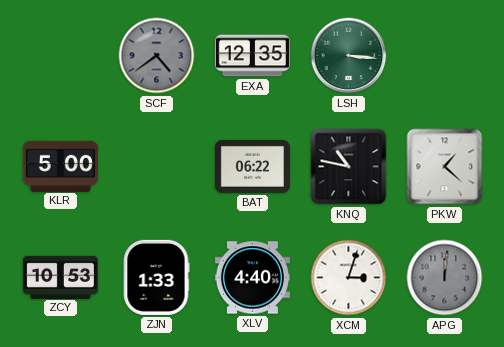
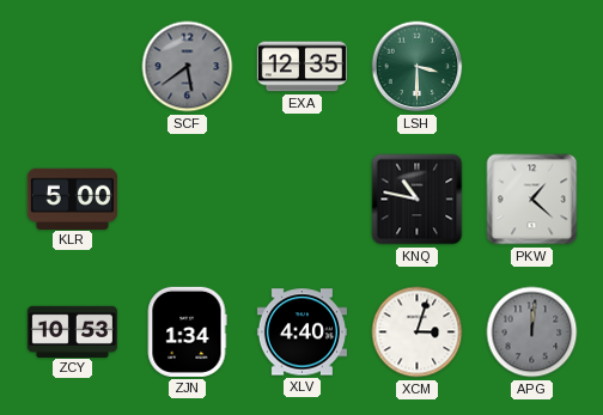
SCF: 4:39 -> 5:39
LSH: 3:16 -> 3:30
BAT: 06:22 -> none
ZJN: 1:33 -> 1:34
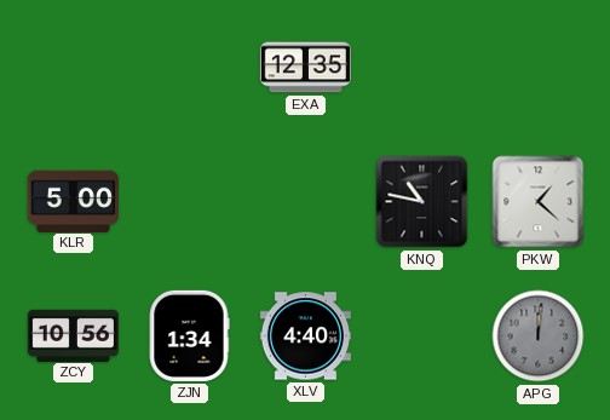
SCF: 5:39 -> none
LSH: 3:30 -> none
ZCY: 10:53 -> 10:56
XCM: 3:03 -> none
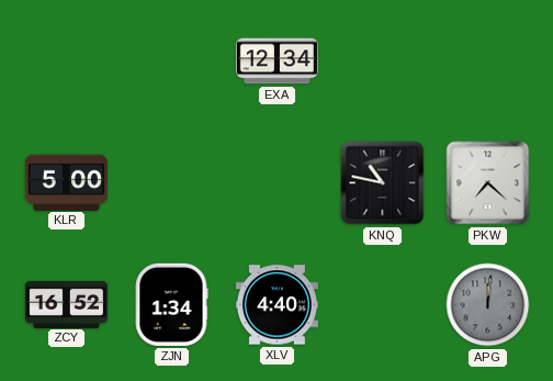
EXA: 12:35 -> 12:34
PKW: 1:22 -> 7:22
ZCY: 10:56 -> 16:52
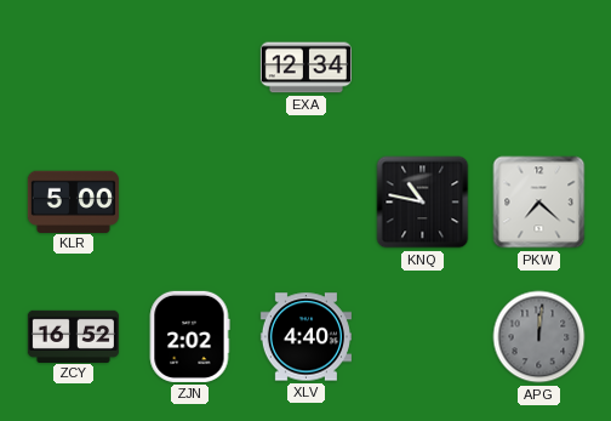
ZJN: 1:34 -> 2:02
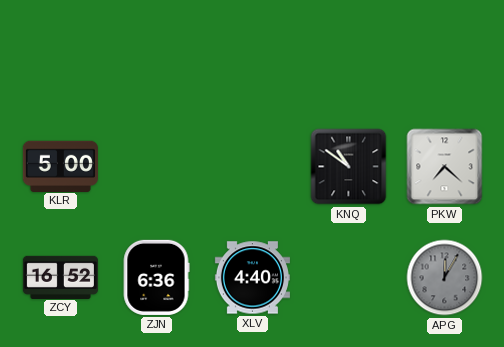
EXA: 12:34 -> none
KNQ: 10:47 -> 10:51
ZJN: 2:02 -> 6:36
APG: 12:01 -> 12:05
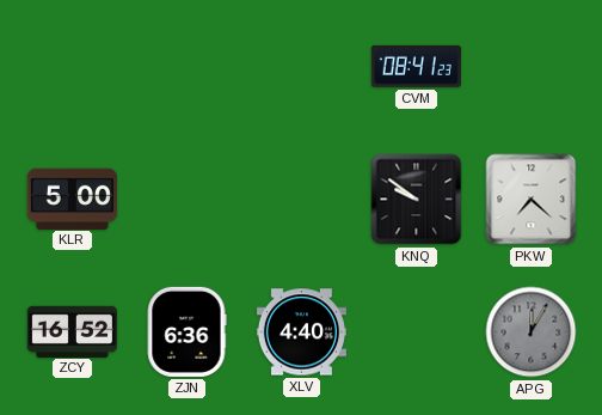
CVM: none -> 08:41
KNQ: 10:51 -> 9:51
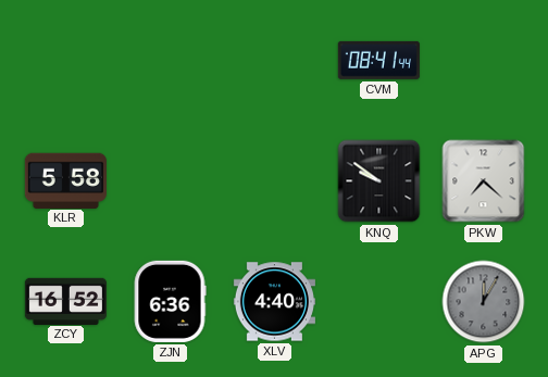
CVM: 08:41:23 -> 08:41:44
KLR: 5:00 -> 5:58
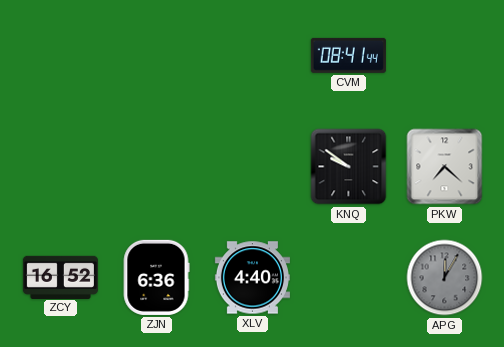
KLR: 5:58 -> none
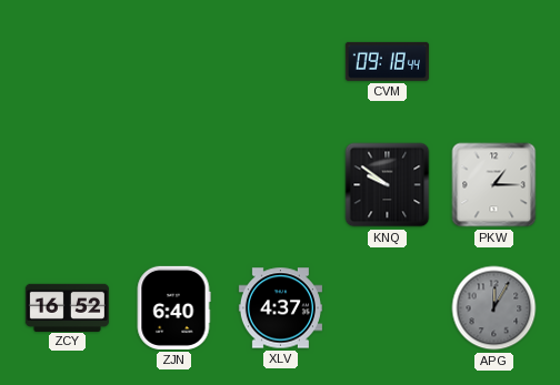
CVM: 08:41 -> 09:18
PKW: 7:22 -> 1:15
ZJN: 6:36 -> 6:40
XLV: 4:40 -> 4:37
